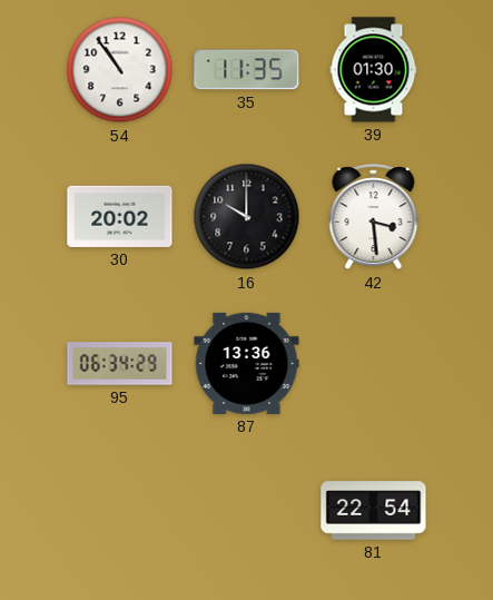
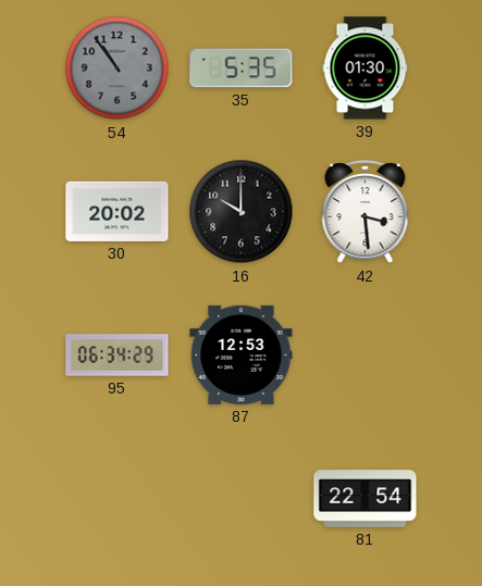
54 dial: white -> grey
35: 11:35 -> 5:35
87: 13:36 -> 12:53
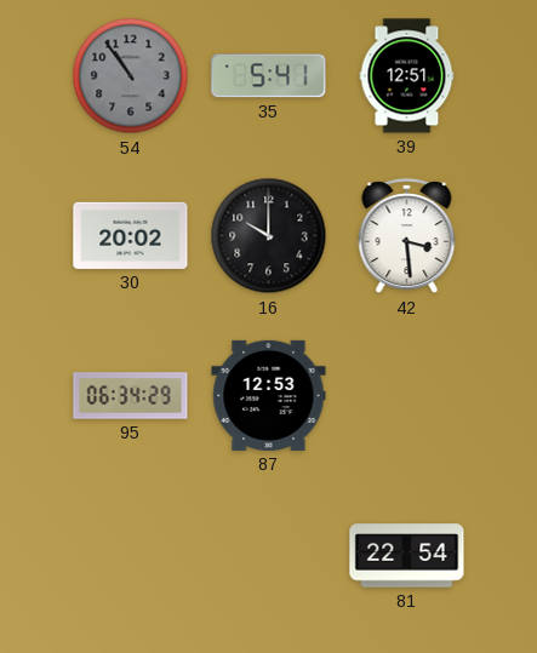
35: 5:35 -> 5:41
39: 01:30 -> 12:51
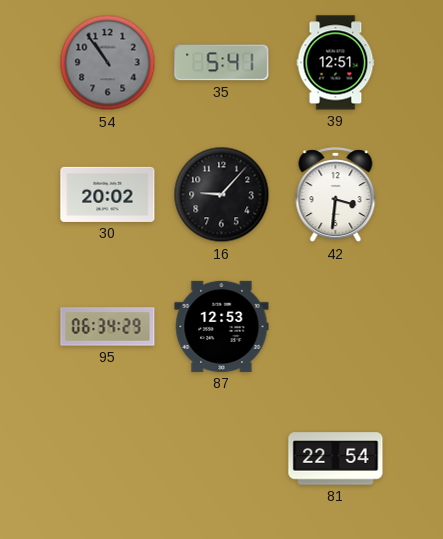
16: 10:00 -> 9:07
42: 3:29 -> 3:31
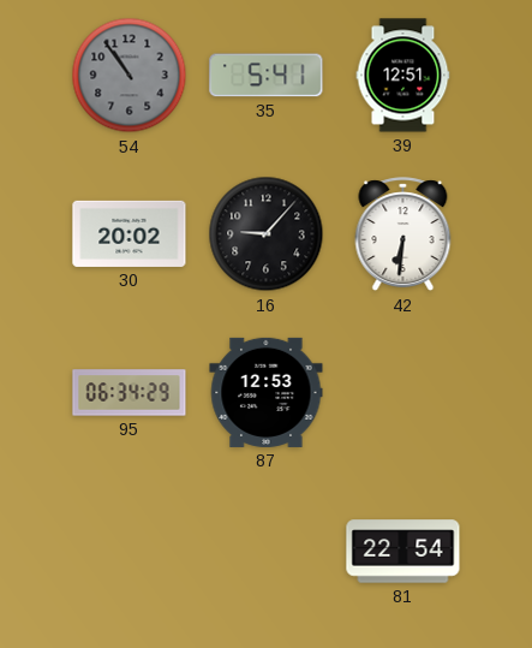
42: 3:31 -> 6:31
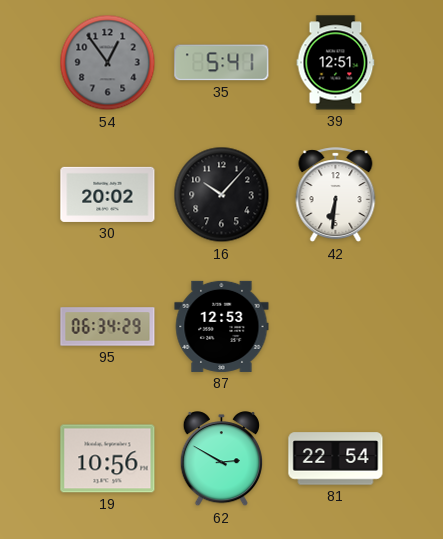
54: 10:54 -> 12:54
16: 9:07 -> 10:07
19: none -> 10:56
62: none -> 2:50
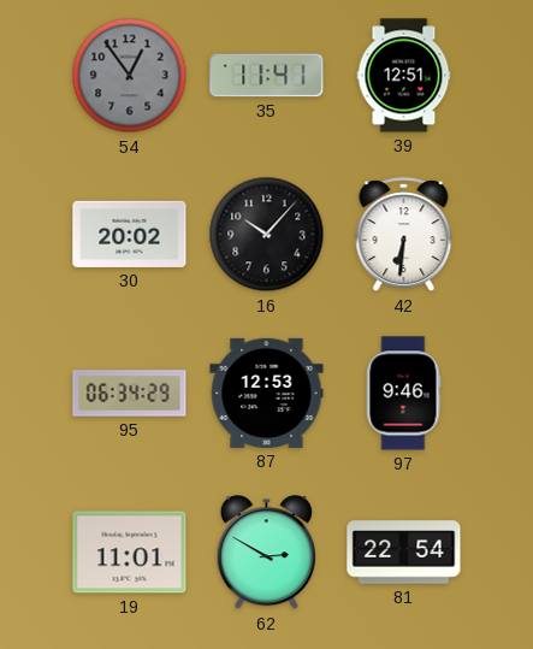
35: 5:41 -> 11:41
97: none -> 9:46
19: 10:56 -> 11:01
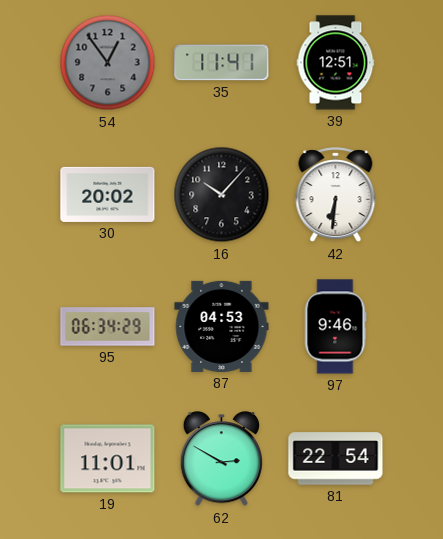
87: 12:53 -> 04:53
